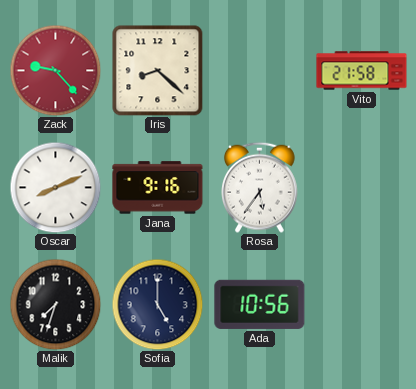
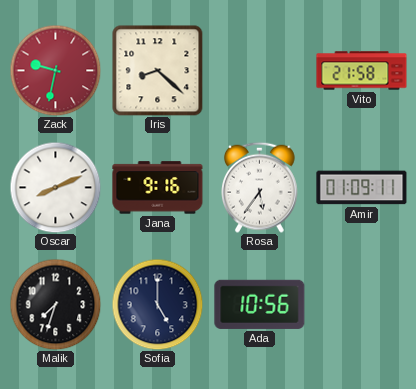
Zack: 9:23 -> 9:32
Amir: none -> 01:09
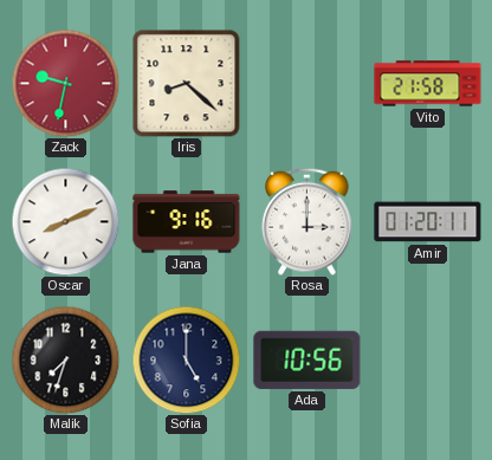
Rosa: 5:36 -> 3:00
Amir: 01:09 -> 01:20
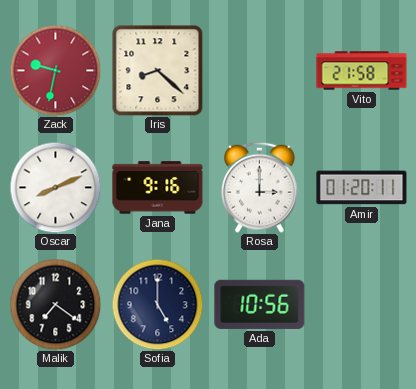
Malik: 7:33 -> 7:21
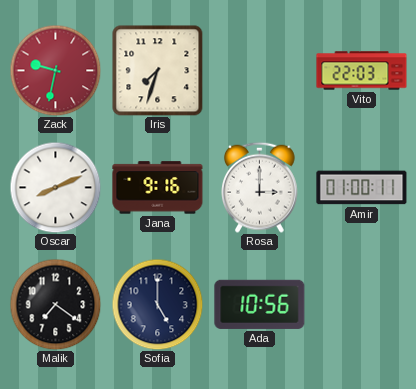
Iris: 8:22 -> 7:33
Vito: 21:58 -> 22:03
Amir: 01:20 -> 01:00
